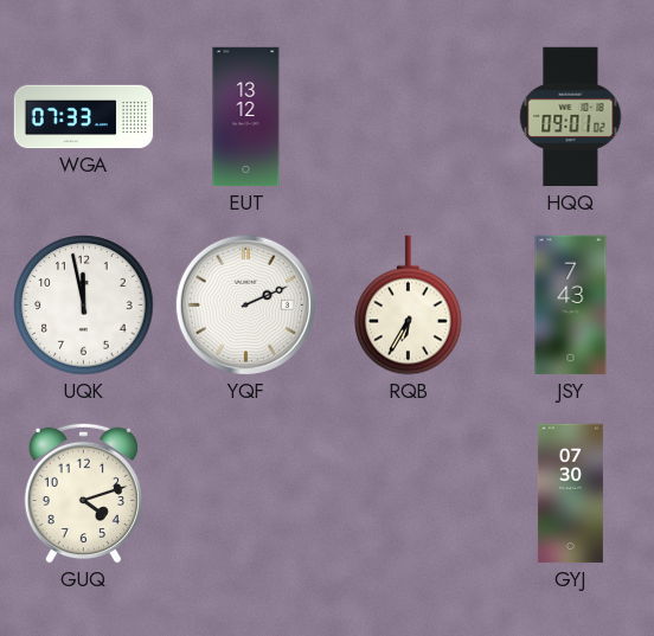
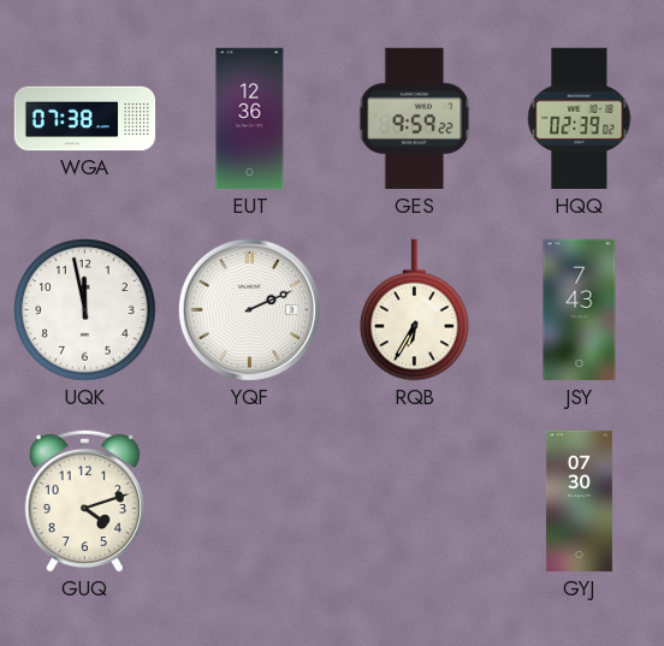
WGA: 07:33 -> 07:38
EUT: 13:12 -> 12:36
GES: none -> 9:59
HQQ: 09:01 -> 02:39
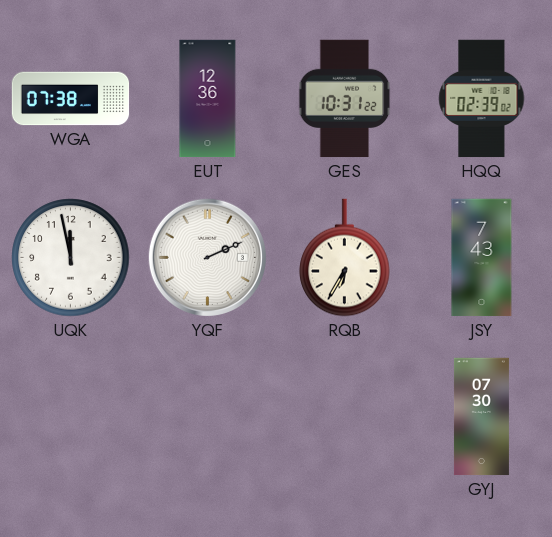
GES: 9:59 -> 10:31
GUQ: 4:12 -> none
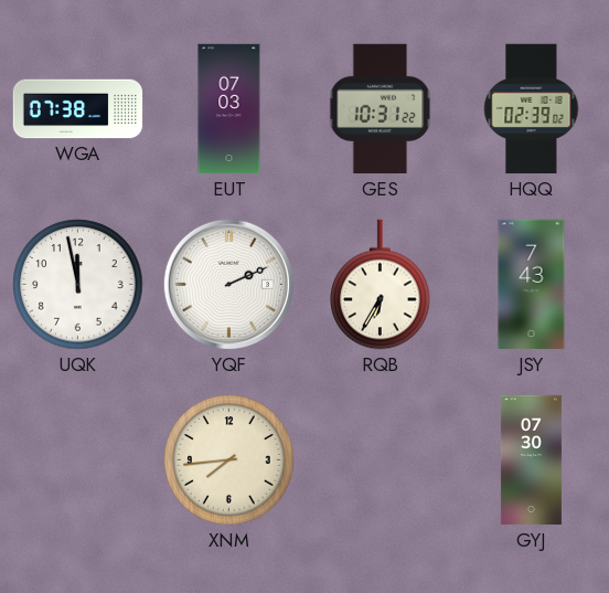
EUT: 12:36 -> 07:03
XNM: none -> 7:44
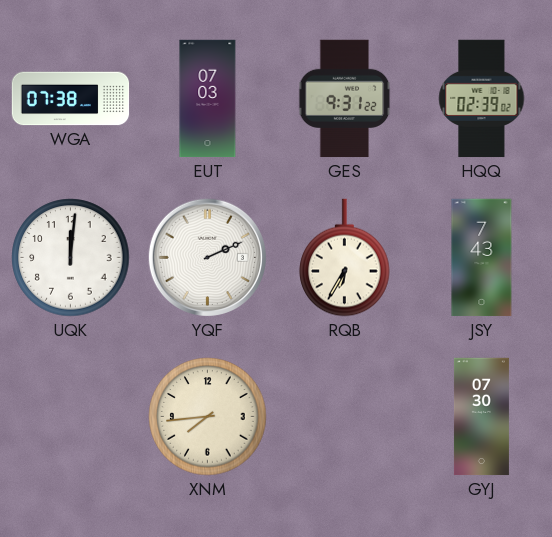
GES: 10:31 -> 9:31
UQK: 11:58 -> 12:01
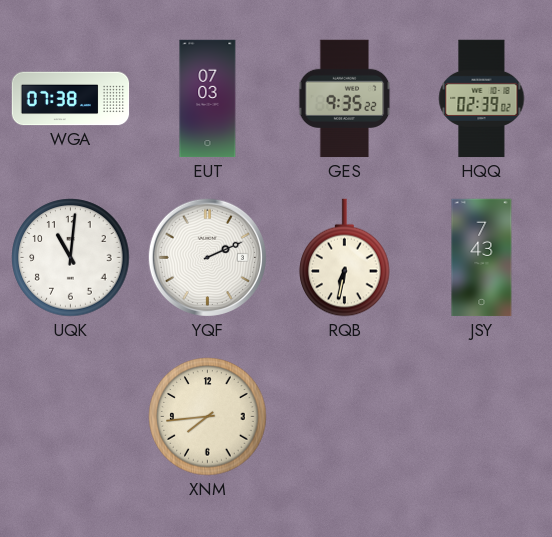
GES: 9:31 -> 9:35
UQK: 12:01 -> 11:01
RQB: 6:35 -> 6:32
GYJ: 07:30 -> none
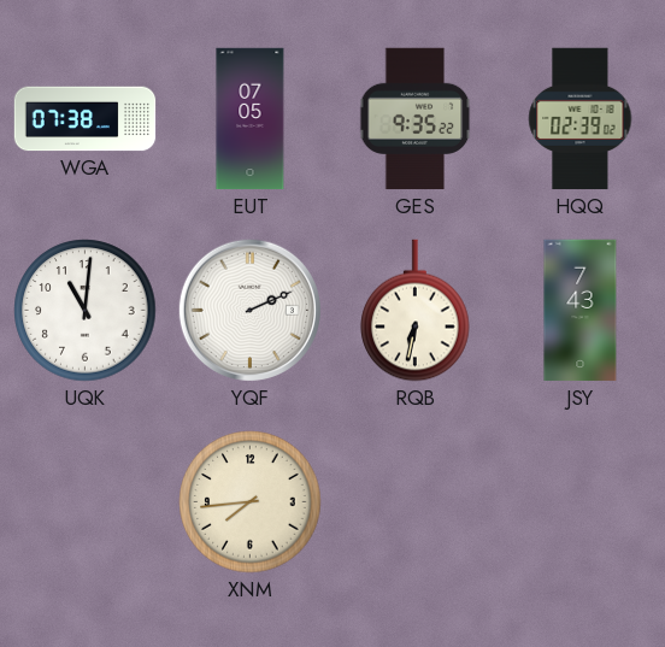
EUT: 07:03 -> 07:05
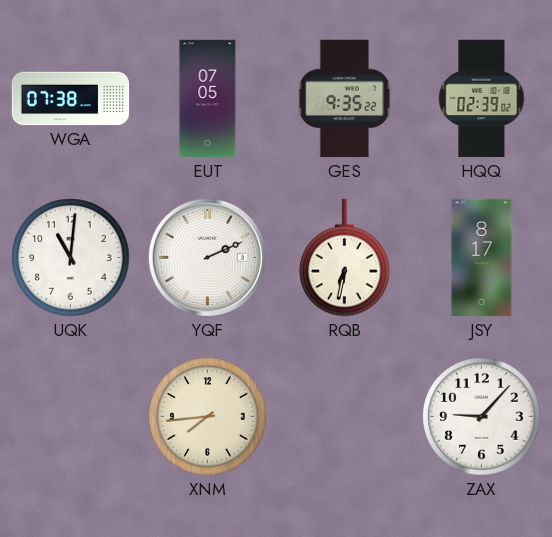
JSY: 7:43 -> 8:17
ZAX: none -> 9:07
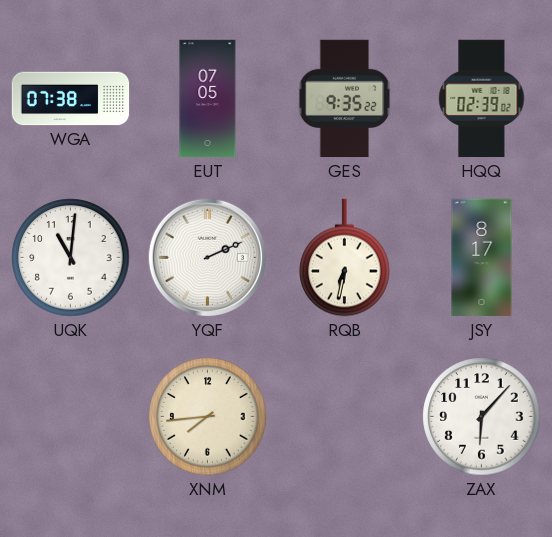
ZAX: 9:07 -> 6:07
